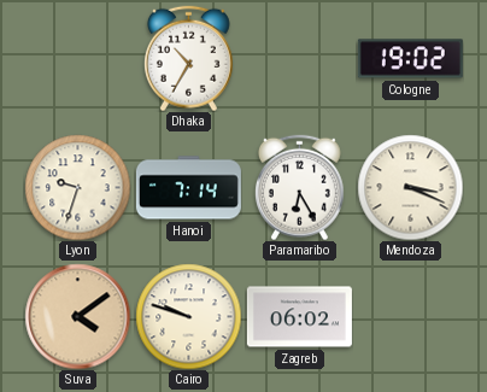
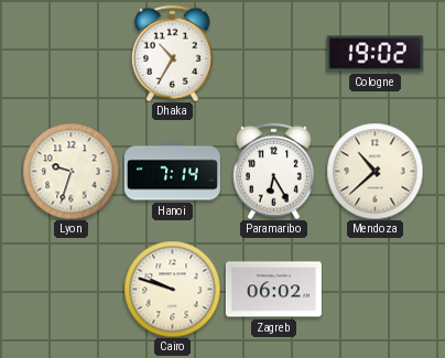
Mendoza: 3:19 -> 10:38
Suva: 4:09 -> none
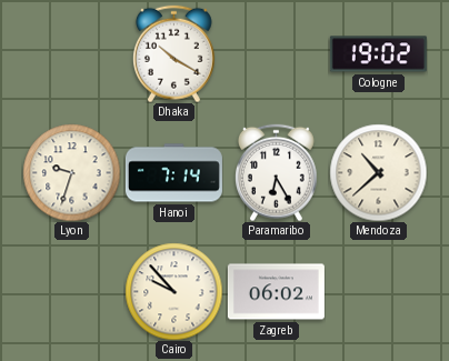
Dhaka: 10:35 -> 10:20
Cairo: 9:48 -> 9:53
